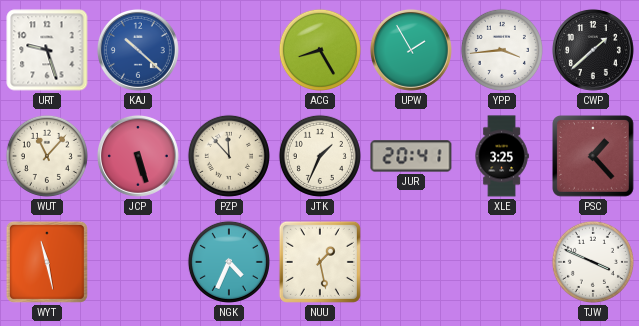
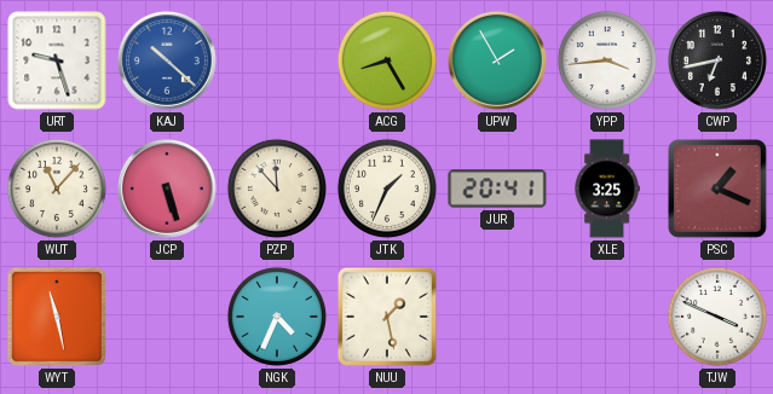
CWP: 1:38 -> 6:43
PSC: 1:23 -> 1:19
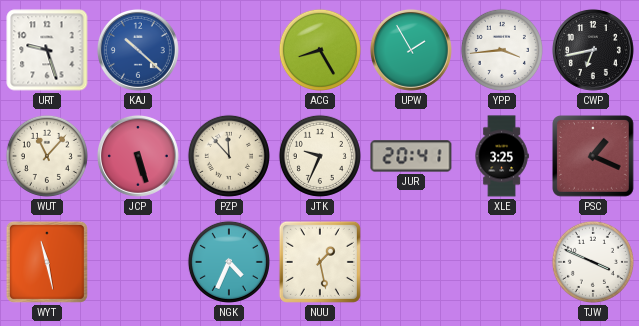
JTK: 1:34 -> 9:34
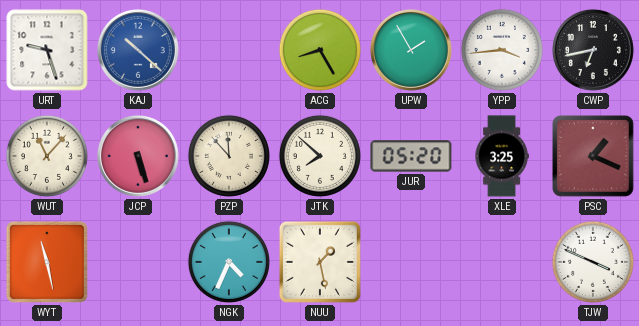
JTK: 9:34 -> 7:52
JUR: 20:41 -> 05:20
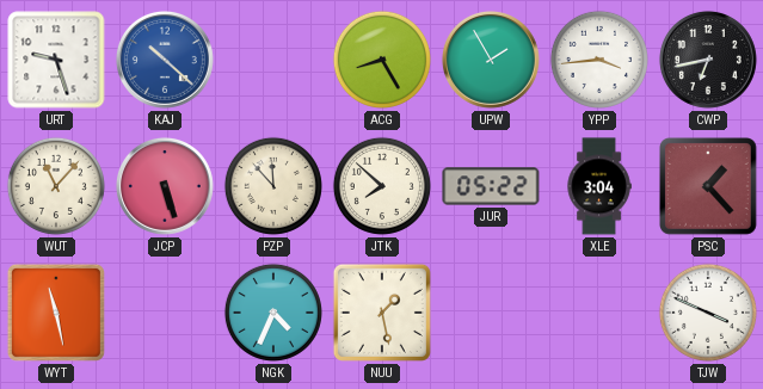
JUR: 05:20 -> 05:22
XLE: 3:25 -> 3:04
PSC: 1:19 -> 1:23
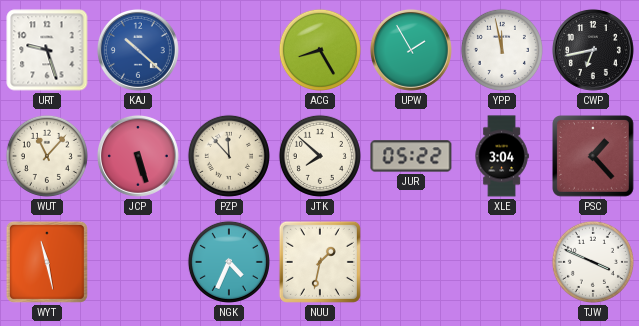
YPP: 3:44 -> 11:58
NUU: 1:28 -> 1:32
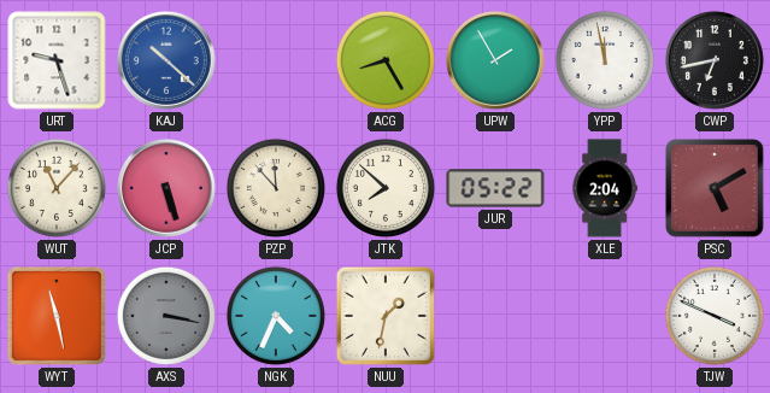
XLE: 3:04 -> 2:04
PSC: 1:23 -> 5:10
AXS: none -> 3:17
